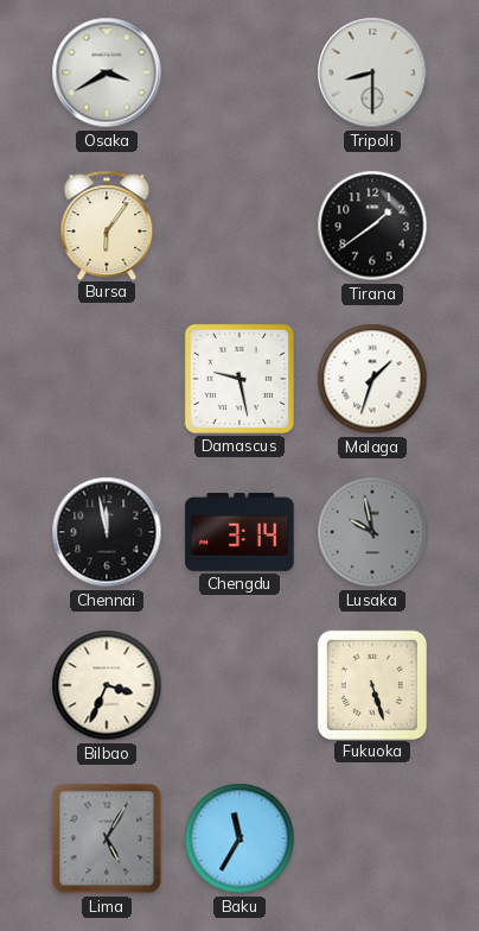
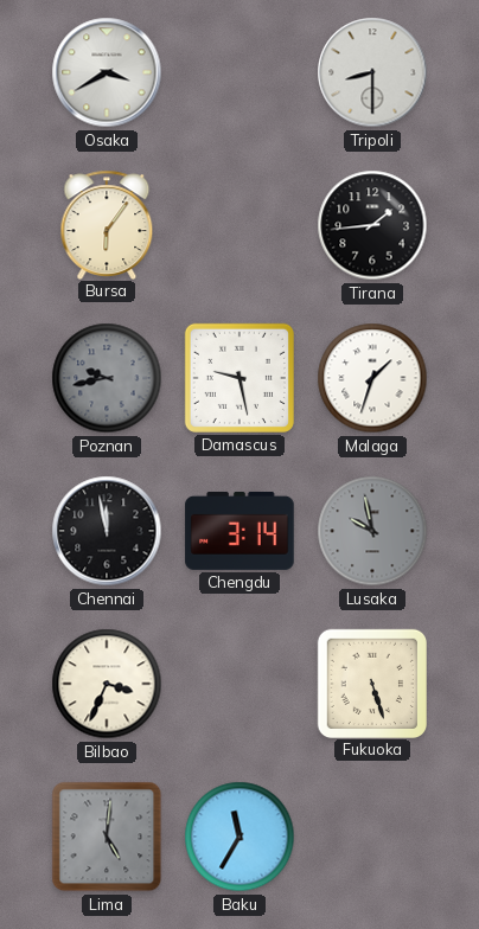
Tirana: 1:39 -> 1:44
Poznan: none -> 9:43
Lima: 5:05 -> 5:01
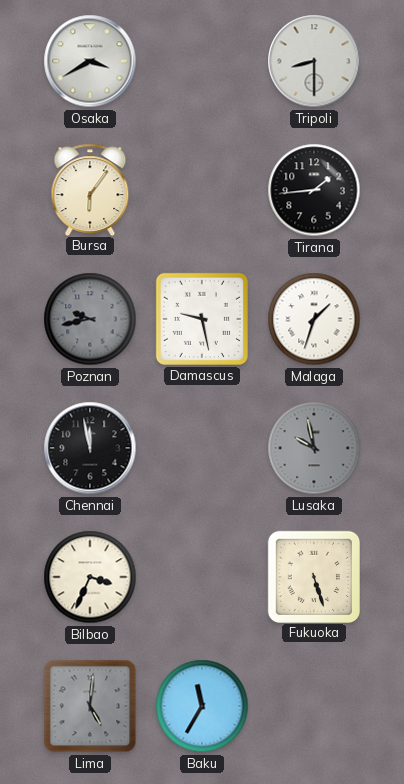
Chengdu: 3:14 -> none
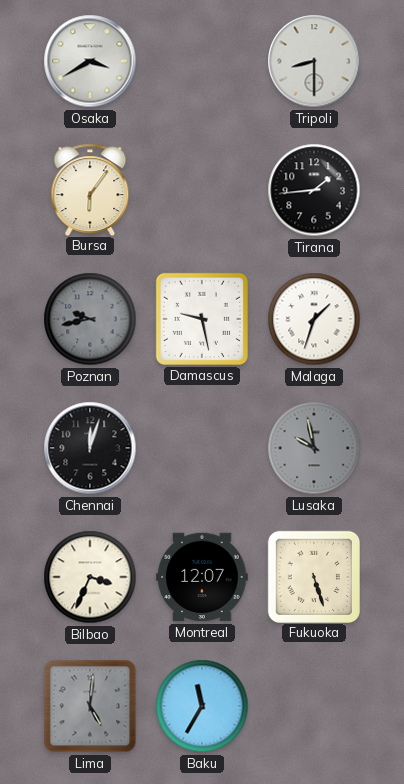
Chennai: 11:58 -> 12:03
Montreal: none -> 12:07
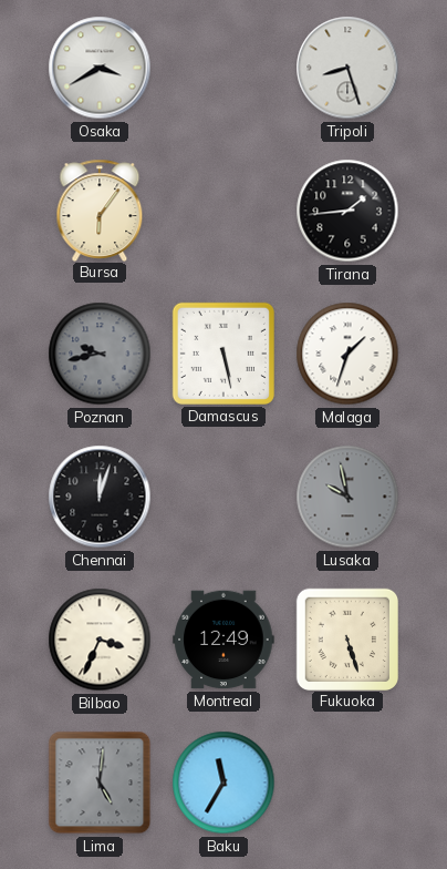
Tripoli: 8:30 -> 8:27
Damascus: 9:28 -> 5:28
Montreal: 12:07 -> 12:49
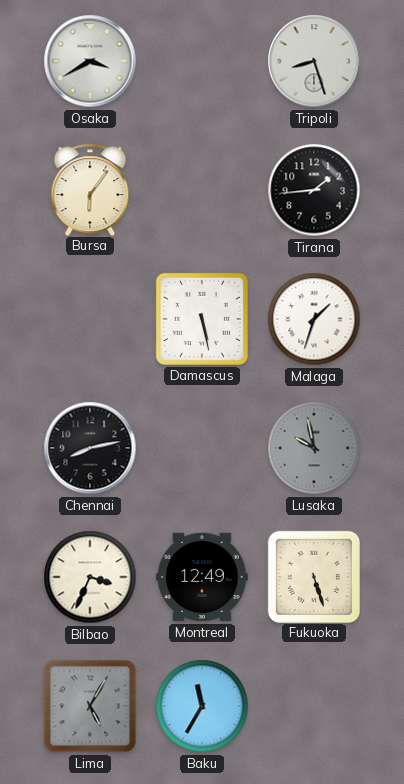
Poznan: 9:43 -> none
Chennai: 12:03 -> 8:13
Lima: 5:01 -> 5:05
